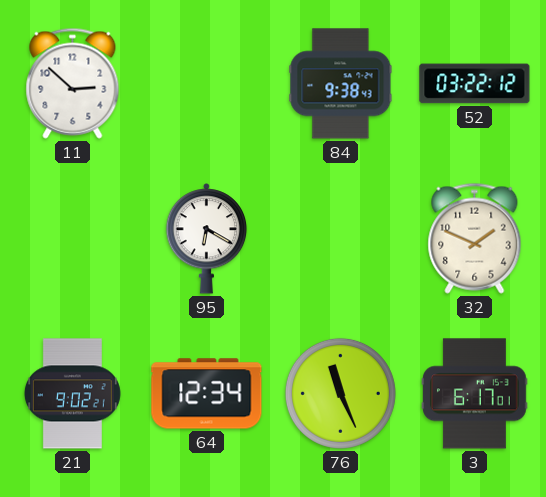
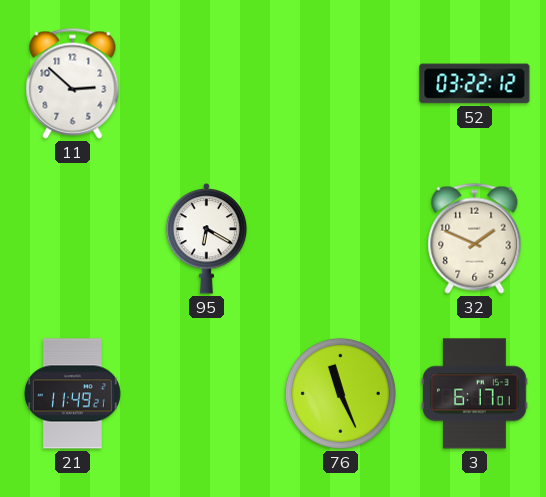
84: 9:38 -> none
21: 9:02 -> 11:49
64: 12:34 -> none
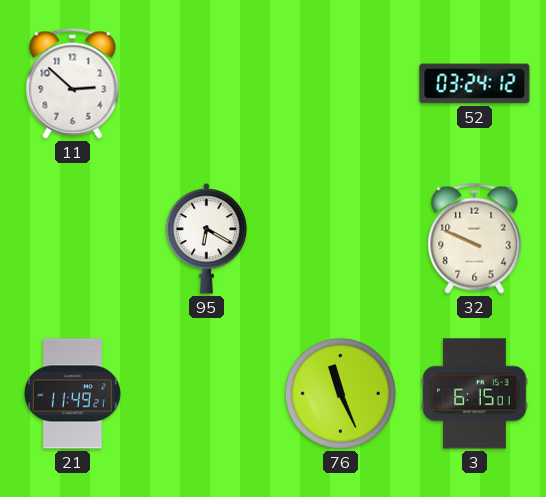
52: 03:22 -> 03:24
32: 1:49 -> 9:49
3: 6:17 -> 6:15
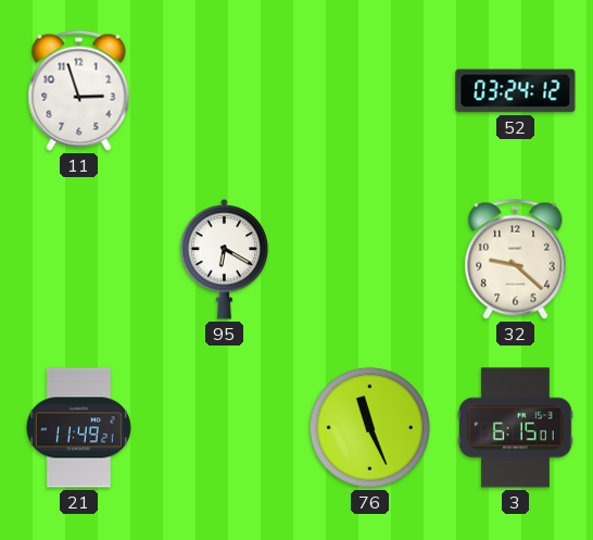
11: 2:52 -> 2:57
32: 9:49 -> 9:22
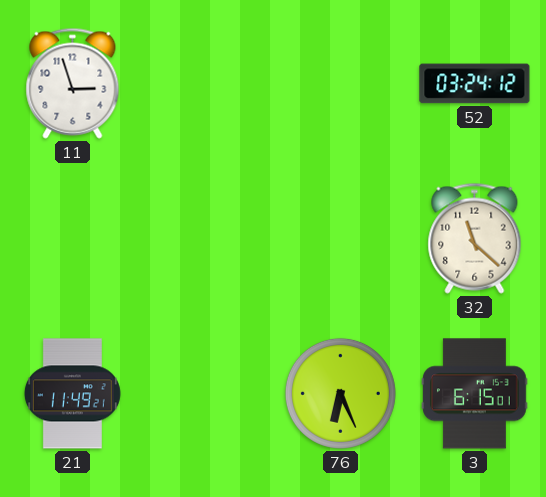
95: 6:20 -> none
32: 9:22 -> 11:22
76: 11:26 -> 6:26
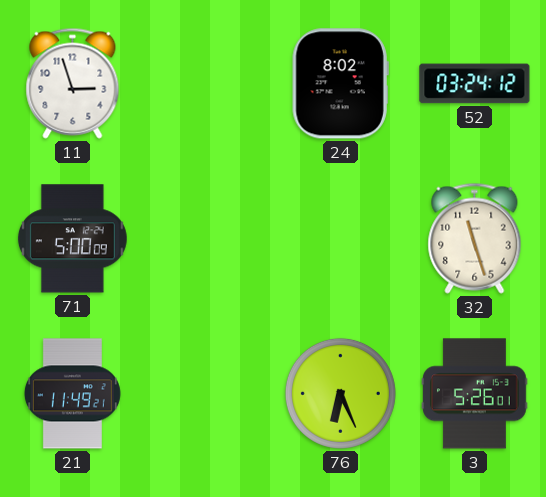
24: none -> 8:02
71: none -> 5:00
32: 11:22 -> 11:27
3: 6:15 -> 5:26
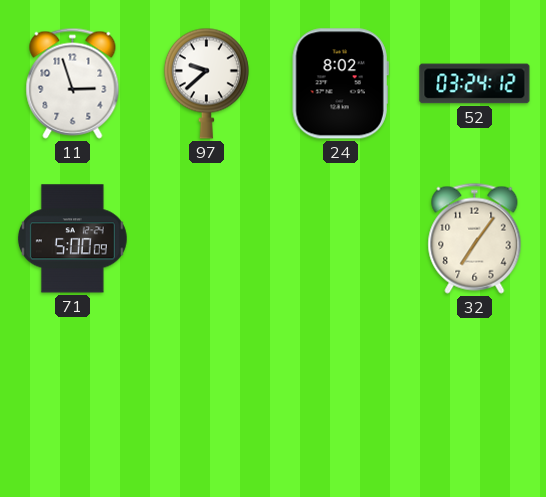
97: none -> 9:38
32: 11:27 -> 7:06
21: 11:49 -> none
76: 6:26 -> none
3: 5:26 -> none
